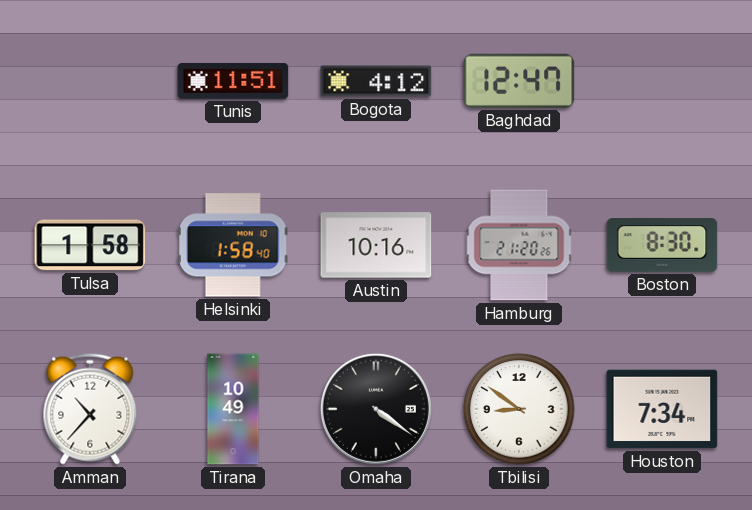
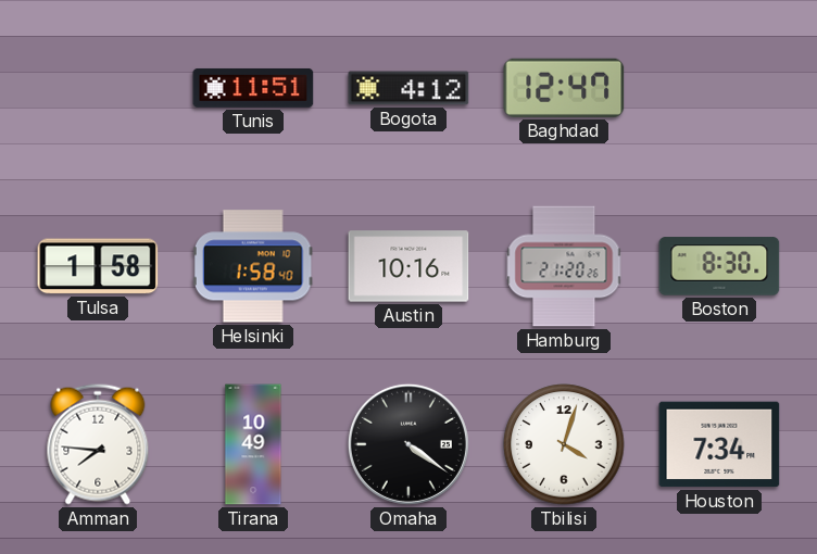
Amman: 10:37 -> 7:46
Tbilisi: 8:51 -> 4:03
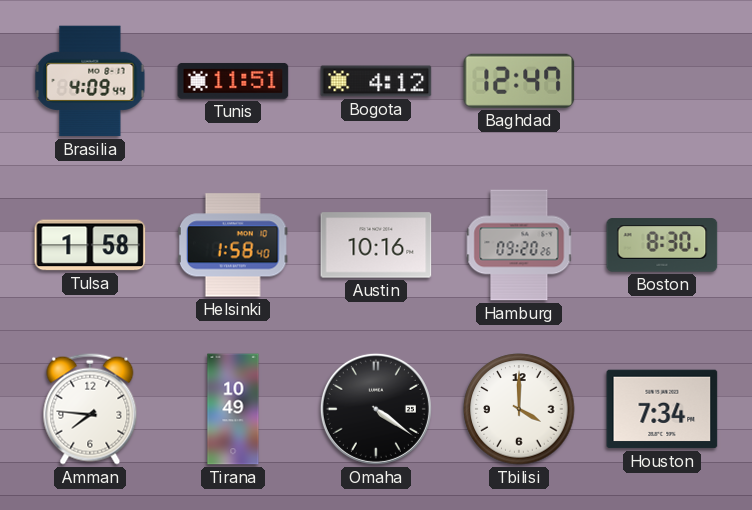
Brasilia: none -> 4:09
Hamburg: 21:20 -> 09:20
Tbilisi: 4:03 -> 4:00
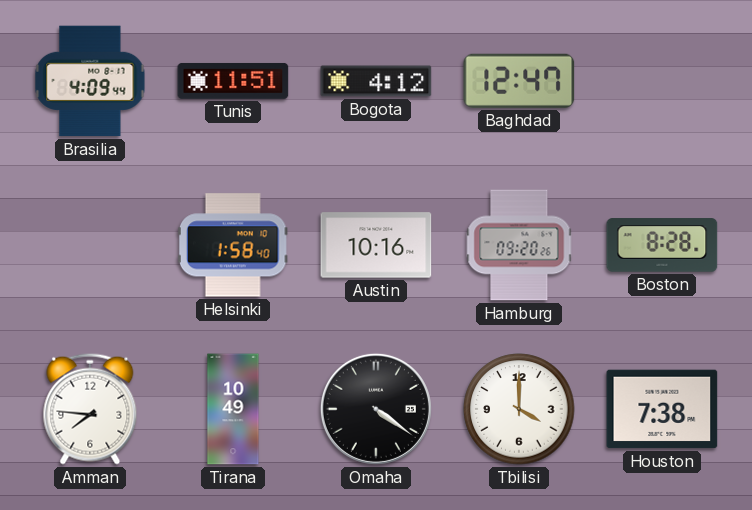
Tulsa: 1:58 -> none
Boston: 8:30 -> 8:28
Houston: 7:34 -> 7:38
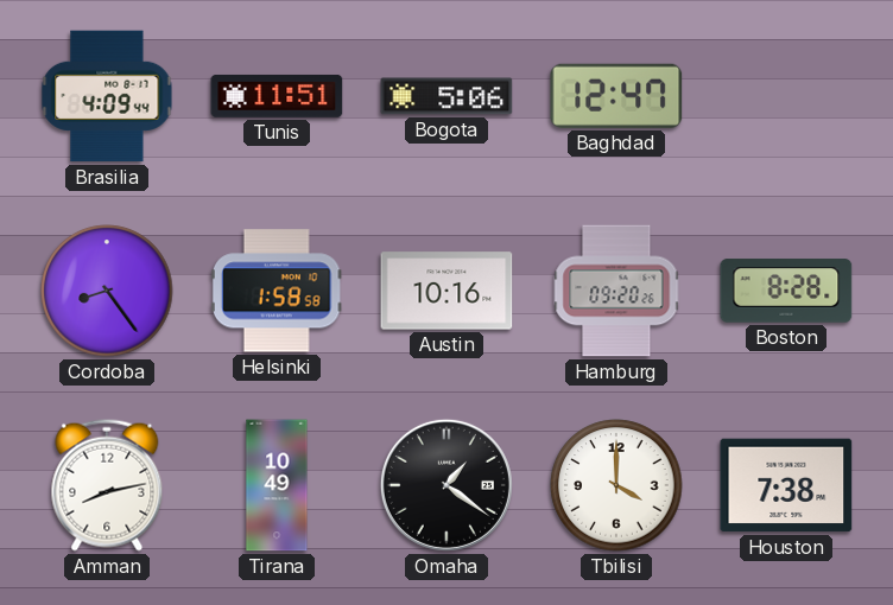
Bogota: 4:12 -> 5:06
Cordoba: none -> 8:24
Helsinki: 1:58:40 -> 1:58:58
Amman: 7:46 -> 8:13
Omaha: 4:21 -> 1:21
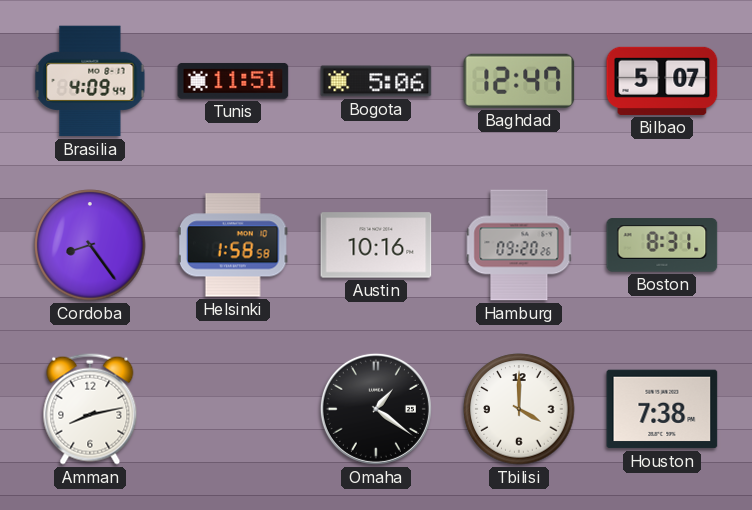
Bilbao: none -> 5:07
Boston: 8:28 -> 8:31
Tirana: 10:49 -> none
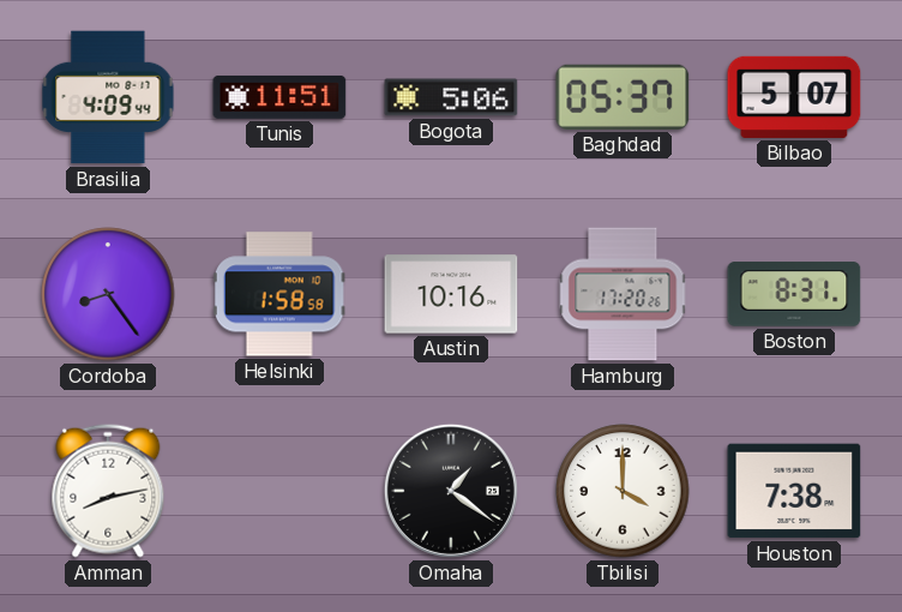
Baghdad: 12:47 -> 05:37
Hamburg: 09:20 -> 17:20
